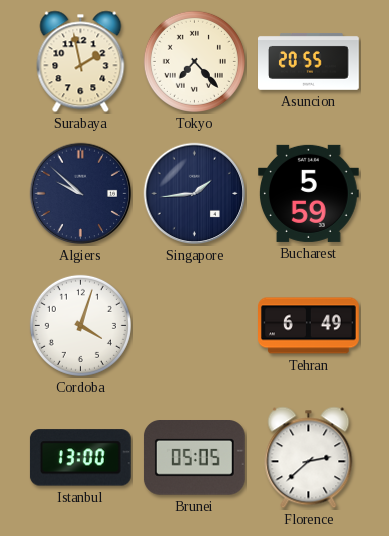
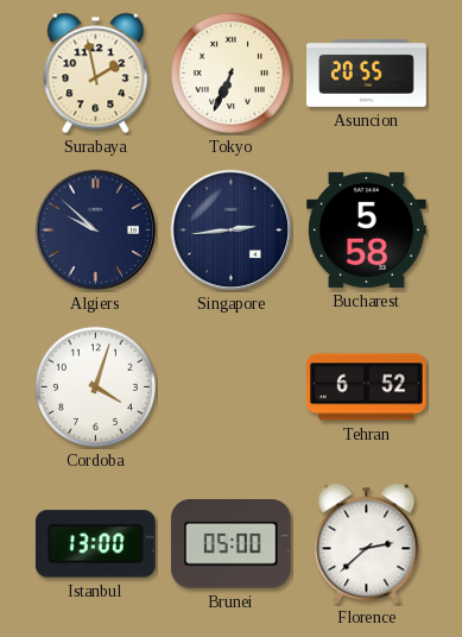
Tokyo: 7:23 -> 6:34
Singapore: 1:44 -> 2:44
Bucharest: 5:59 -> 5:58
Tehran: 6:49 -> 6:52
Brunei: 05:05 -> 05:00
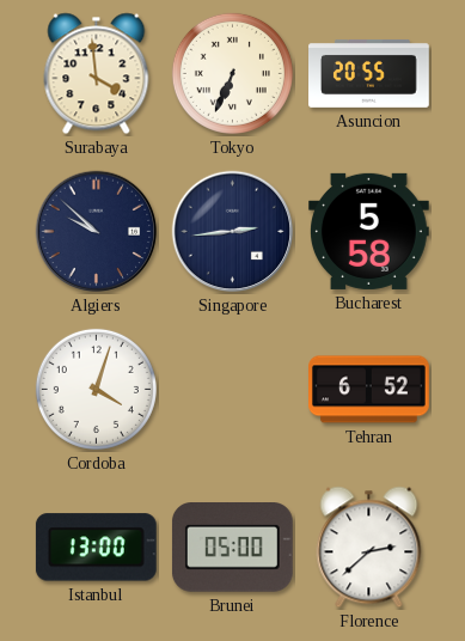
Surabaya: 1:58 -> 3:59
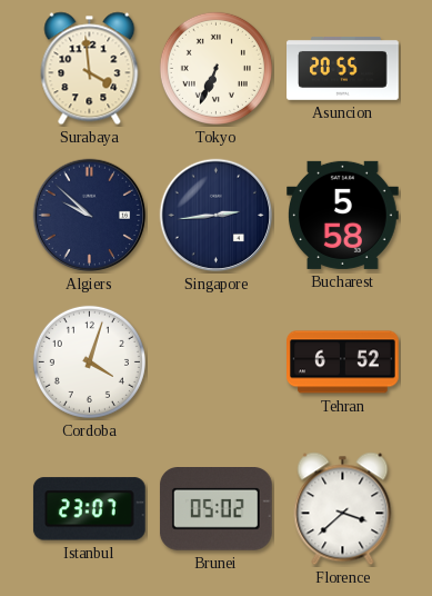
Istanbul: 13:00 -> 23:07
Brunei: 05:00 -> 05:02
Florence: 2:38 -> 3:38
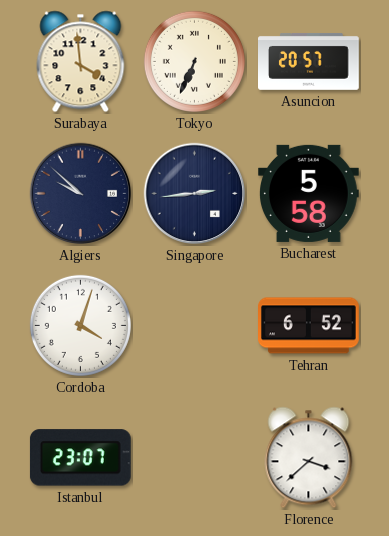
Asuncion: 20:55 -> 20:57
Brunei: 05:02 -> none
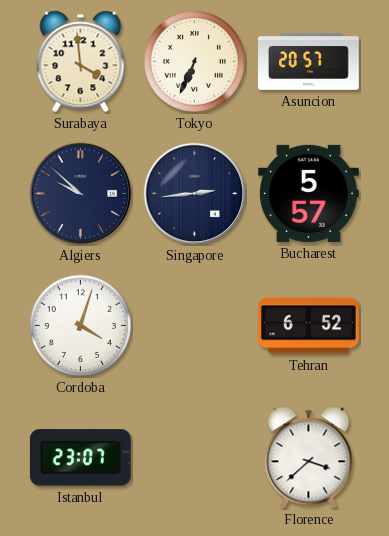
Bucharest: 5:58 -> 5:57
